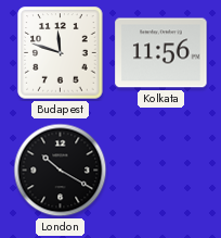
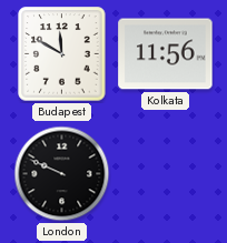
Budapest: 11:48 -> 11:50
London: 10:20 -> 9:49
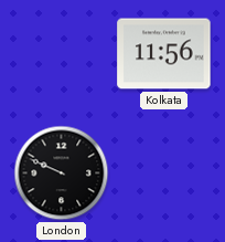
Budapest: 11:50 -> none
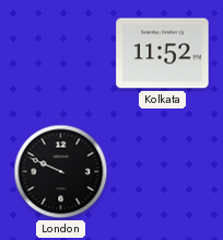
Kolkata: 11:56 -> 11:52
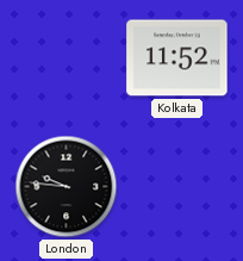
London: 9:49 -> 9:46
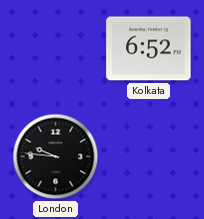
Kolkata: 11:52 -> 6:52
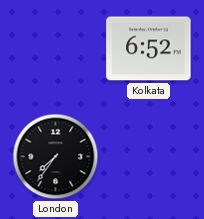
London: 9:46 -> 7:36
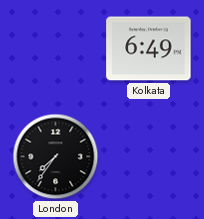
Kolkata: 6:52 -> 6:49
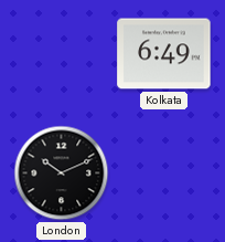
London: 7:36 -> 10:11
